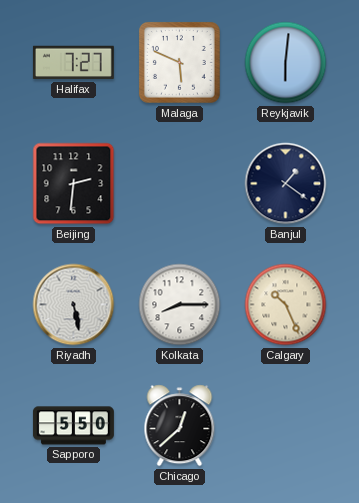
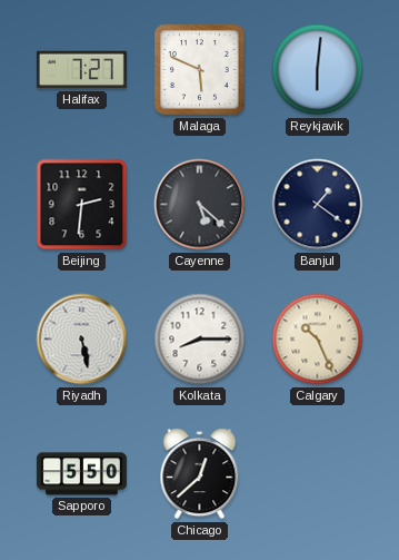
Cayenne: none -> 5:22
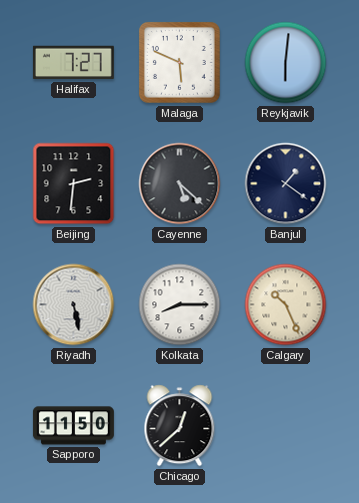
Sapporo: 5:50 -> 11:50
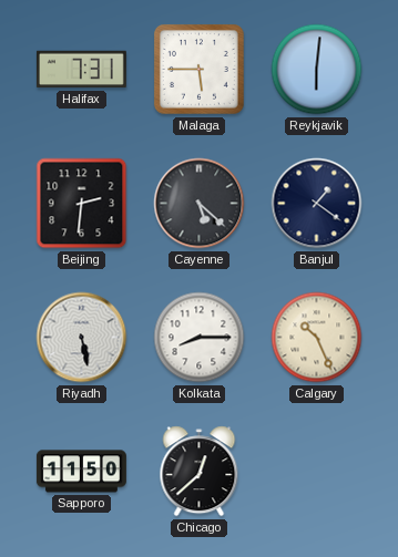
Halifax: 7:27 -> 7:31
Malaga: 5:49 -> 5:45
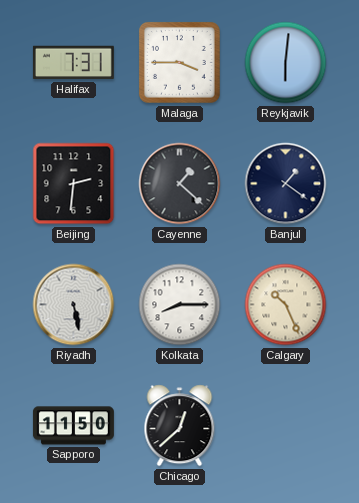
Malaga: 5:45 -> 3:45
Cayenne: 5:22 -> 1:22
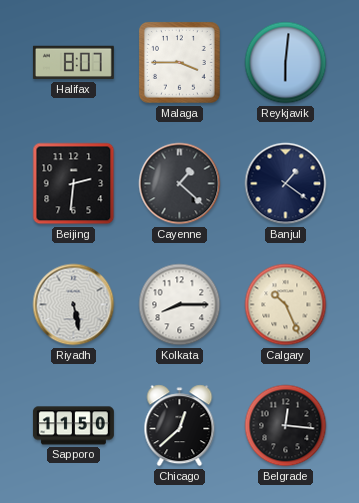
Halifax: 7:31 -> 8:07
Belgrade: none -> 12:16
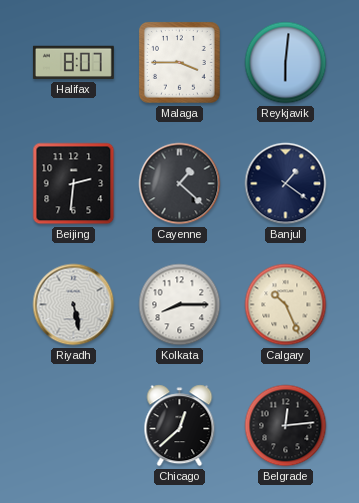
Sapporo: 11:50 -> none
Belgrade: 12:16 -> 12:14
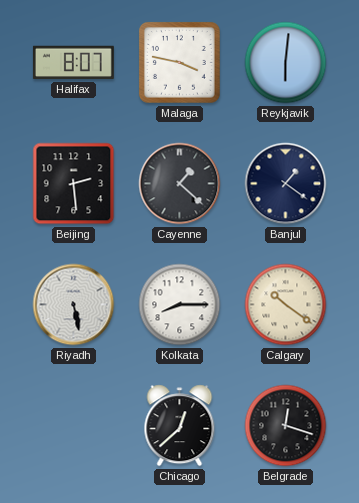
Malaga: 3:45 -> 3:47
Beijing: 2:31 -> 2:29
Calgary: 10:26 -> 10:21
Belgrade: 12:14 -> 12:18
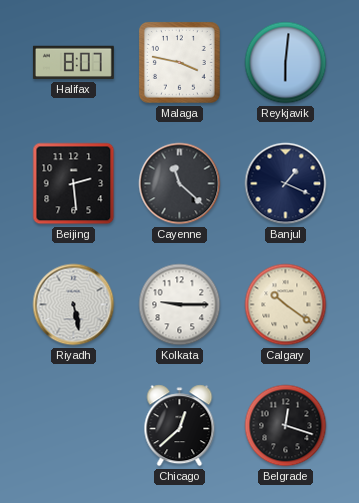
Cayenne: 1:22 -> 11:22
Banjul: 1:21 -> 1:19
Kolkata: 8:15 -> 9:15
